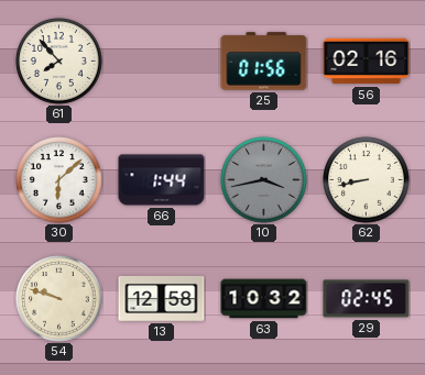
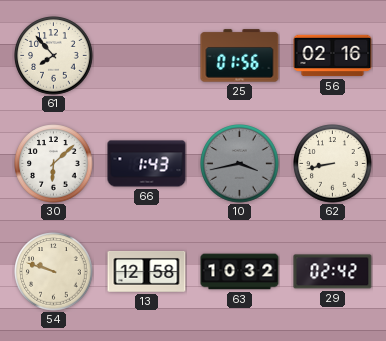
66: 1:44 -> 1:43
29: 02:45 -> 02:42
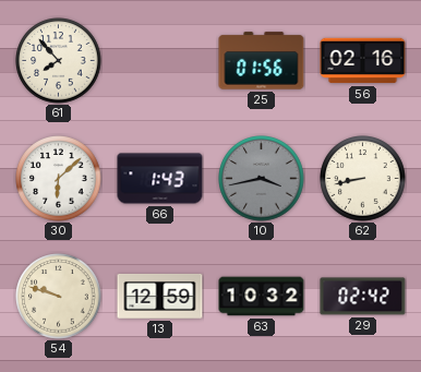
13: 12:58 -> 12:59
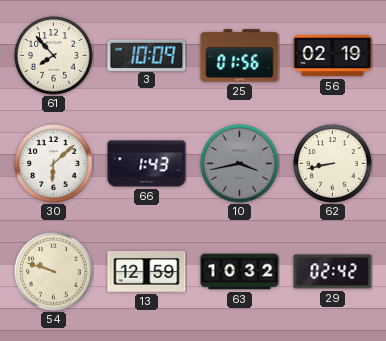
3: none -> 10:09
56: 02:16 -> 02:19
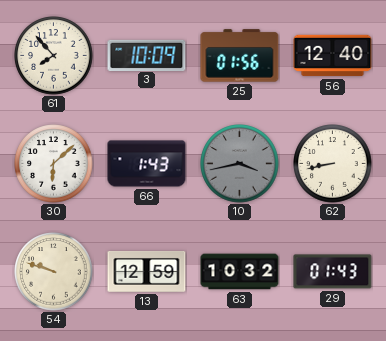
56: 02:19 -> 12:40
29: 02:42 -> 01:43
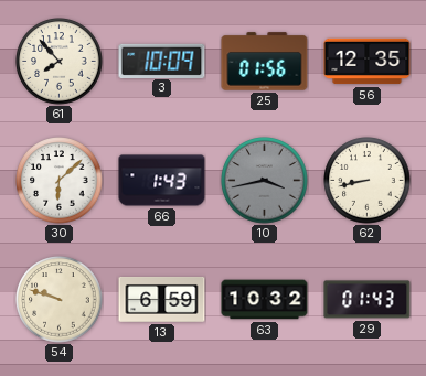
56: 12:40 -> 12:35
13: 12:59 -> 6:59
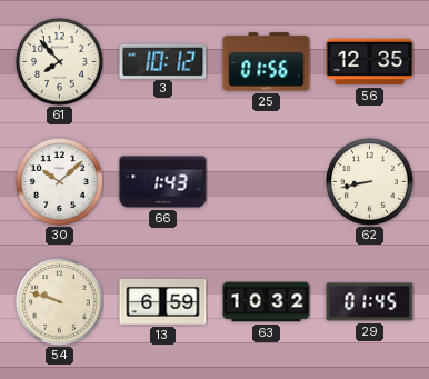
3: 10:09 -> 10:12
30: 6:08 -> 10:08
10: 3:43 -> none
29: 01:43 -> 01:45
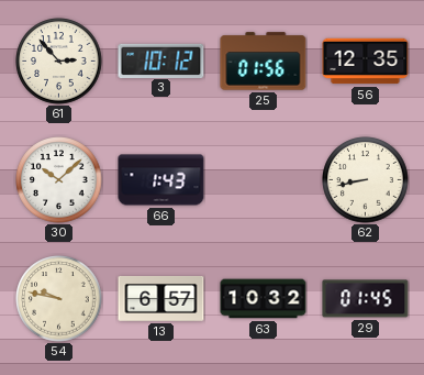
61: 7:53 -> 2:53
54: 9:48 -> 9:47
13: 6:59 -> 6:57
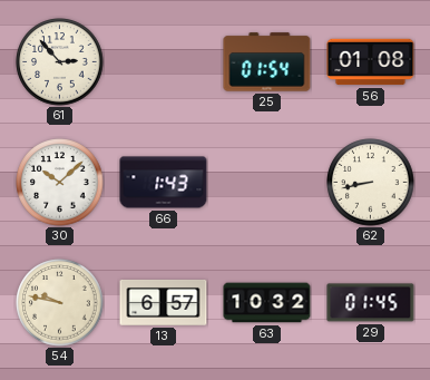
3: 10:12 -> none
25: 01:56 -> 01:54
56: 12:35 -> 01:08
